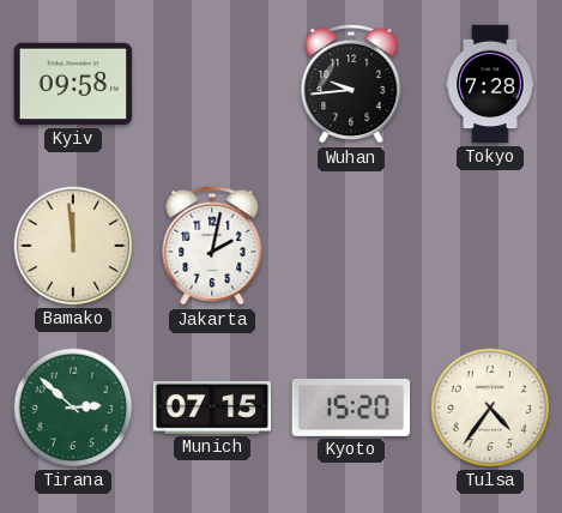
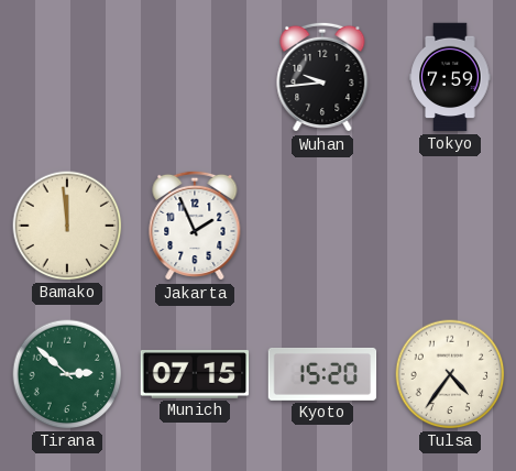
Kyiv: 09:58 -> none
Tokyo: 7:28 -> 7:59
Jakarta: 2:02 -> 1:56
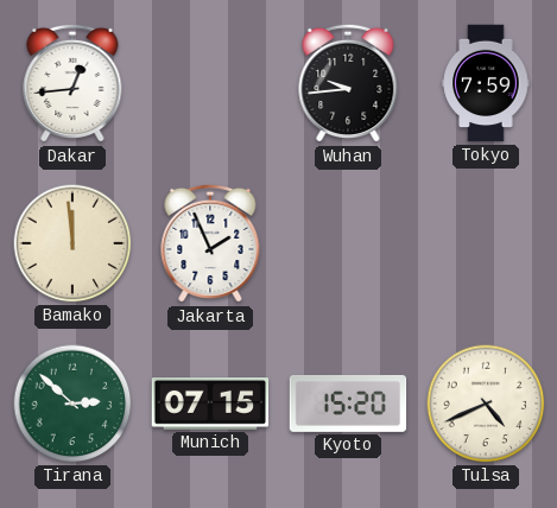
Dakar: none -> 12:44
Tulsa: 4:36 -> 4:41
